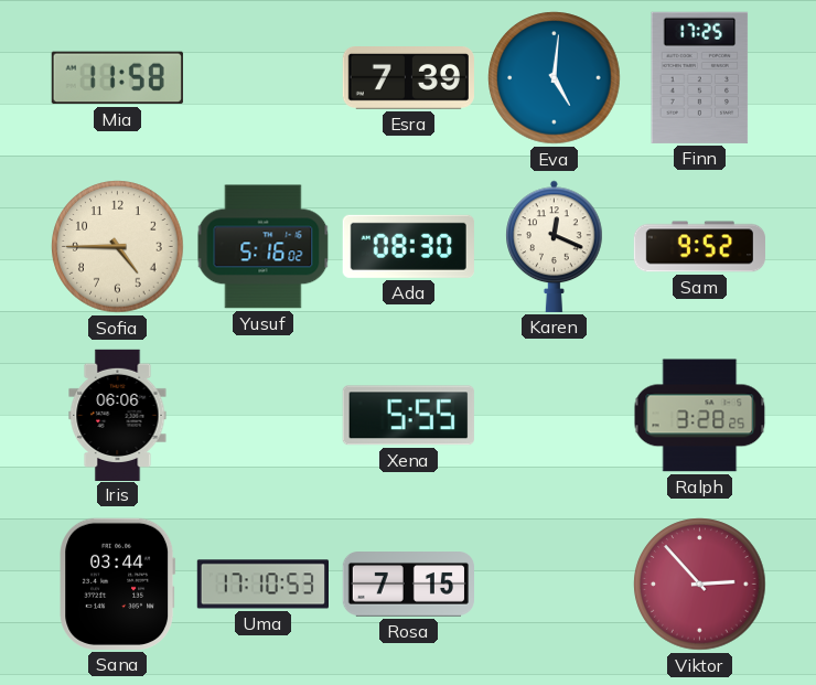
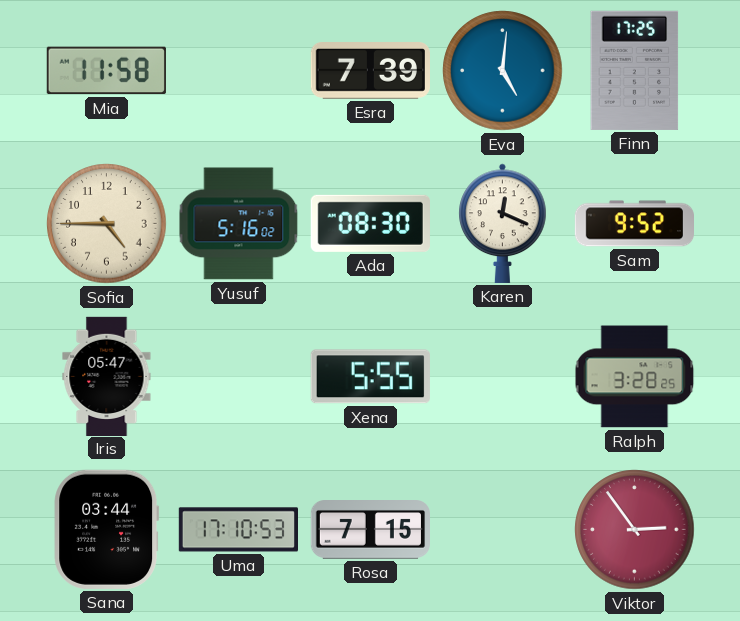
Iris: 06:06 -> 05:47
Viktor: 2:53 -> 2:54
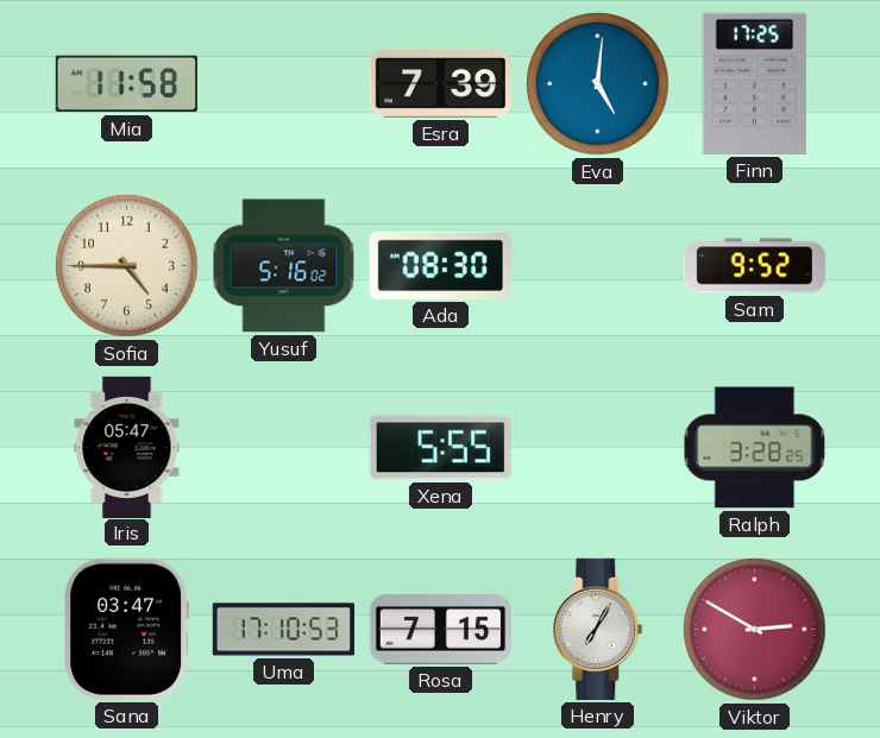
Karen: 12:19 -> none
Sana: 03:44 -> 03:47
Henry: none -> 7:05
Viktor: 2:54 -> 2:50
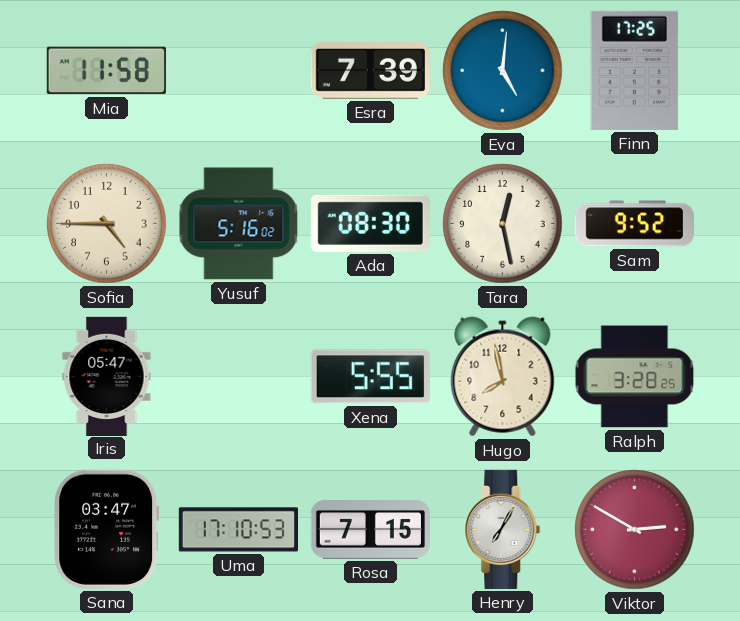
Tara: none -> 12:28
Hugo: none -> 7:58
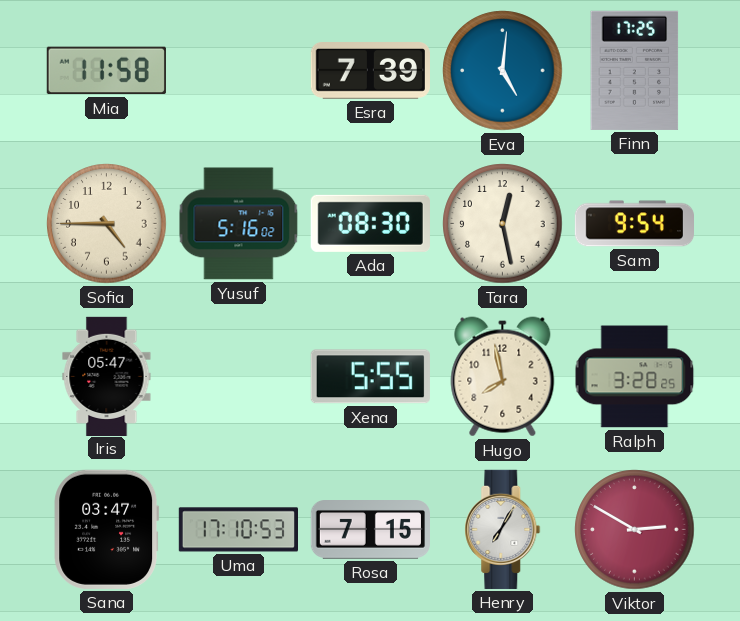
Sam: 9:52 -> 9:54
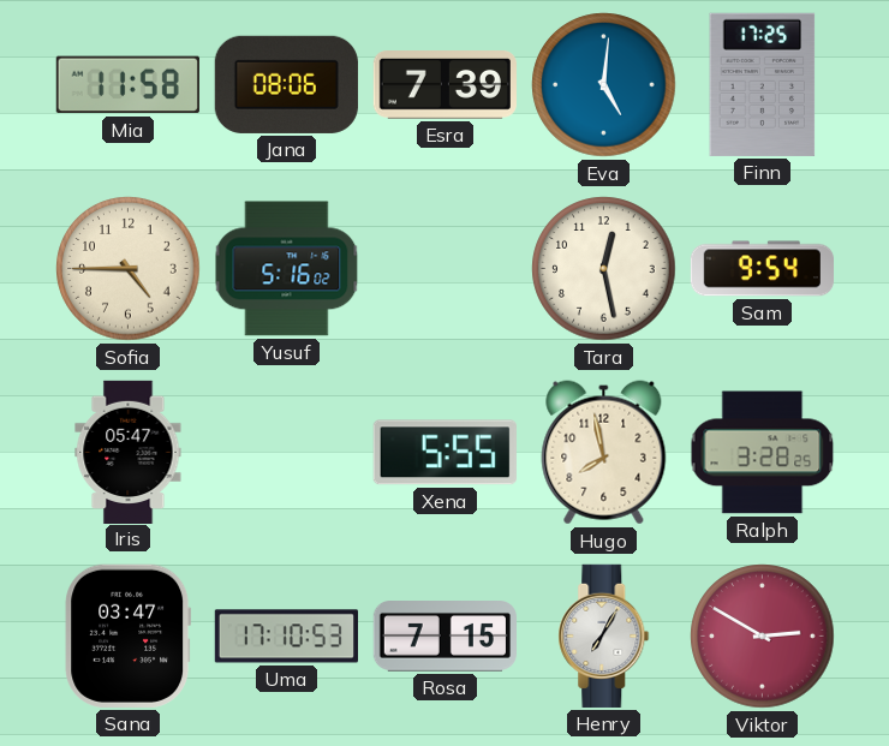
Jana: none -> 08:06
Ada: 08:30 -> none
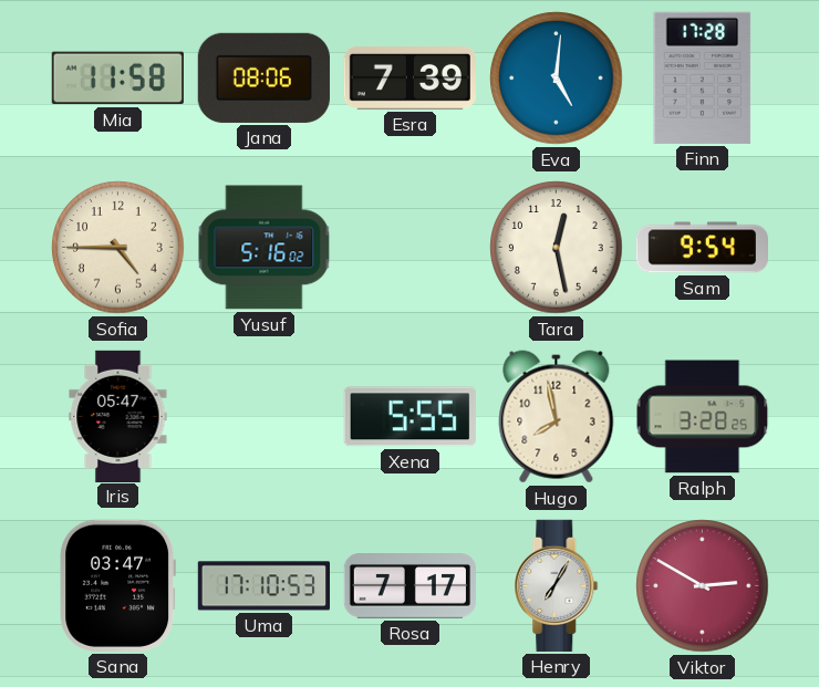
Finn: 17:25 -> 17:28
Rosa: 7:15 -> 7:17
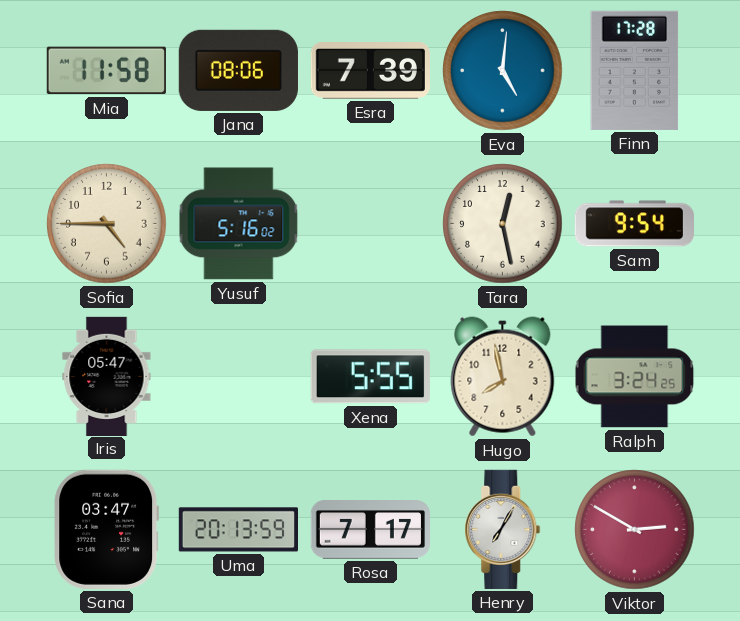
Ralph: 3:28 -> 3:24
Uma: 17:10 -> 20:13
